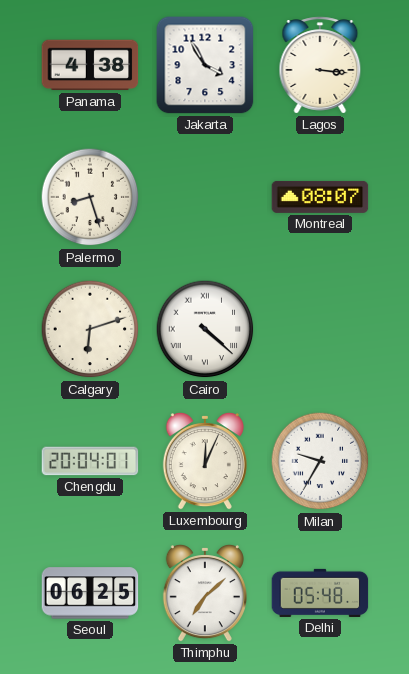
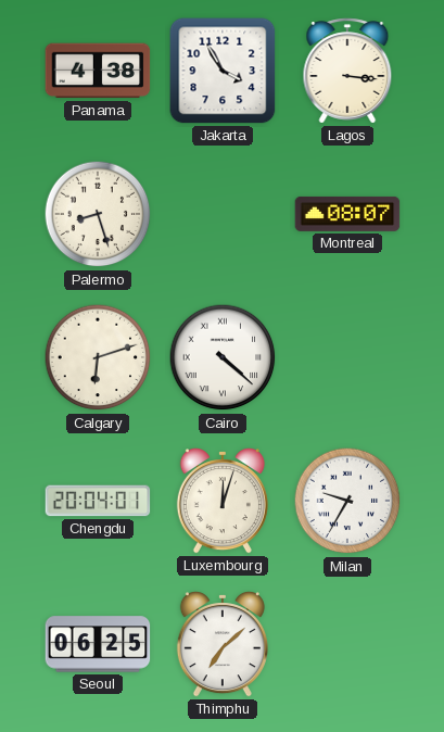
Luxembourg: 12:04 -> 12:03
Delhi: 05:48 -> none
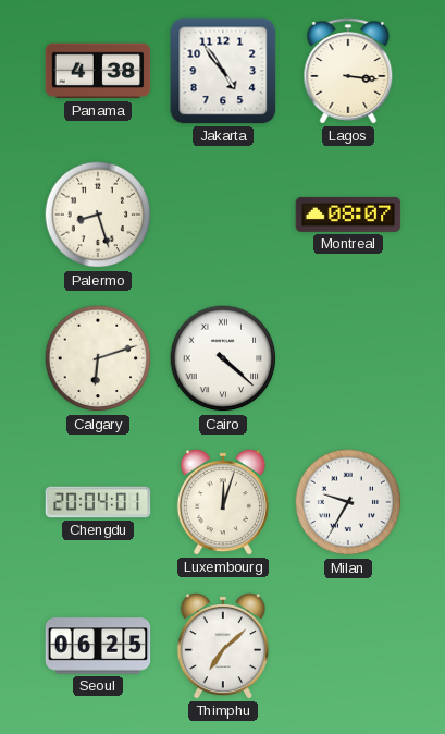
Jakarta: 3:55 -> 4:54
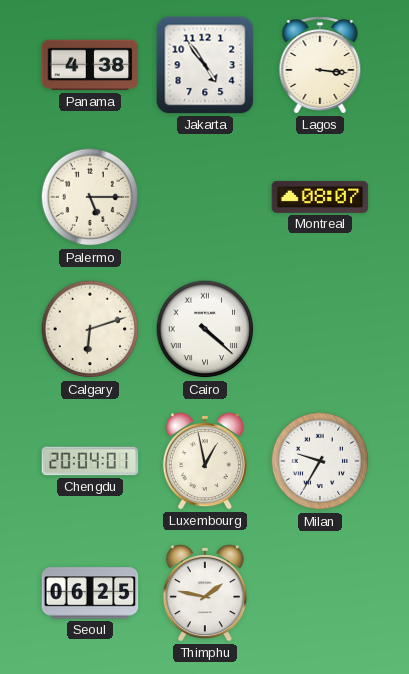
Palermo: 8:27 -> 5:15
Luxembourg: 12:03 -> 12:58
Thimphu: 7:08 -> 1:47
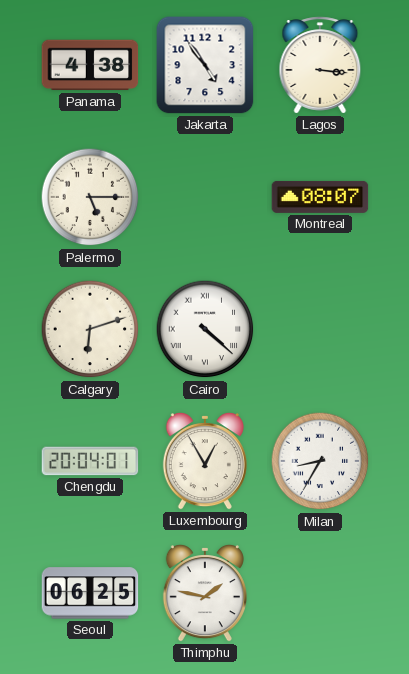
Luxembourg: 12:58 -> 12:55
Milan: 9:35 -> 8:35
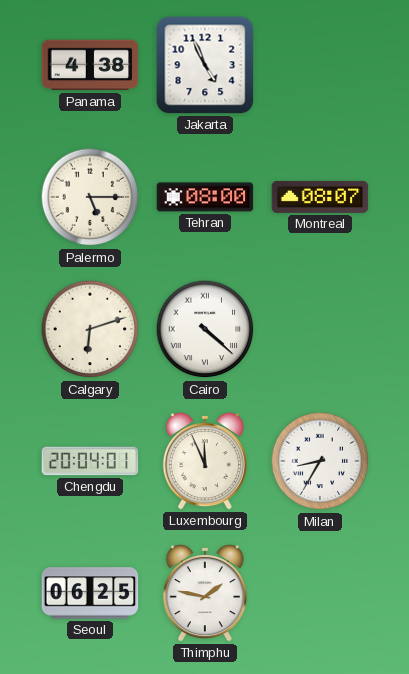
Jakarta: 4:54 -> 4:56
Lagos: 3:16 -> none
Tehran: none -> 08:00
Luxembourg: 12:55 -> 11:56
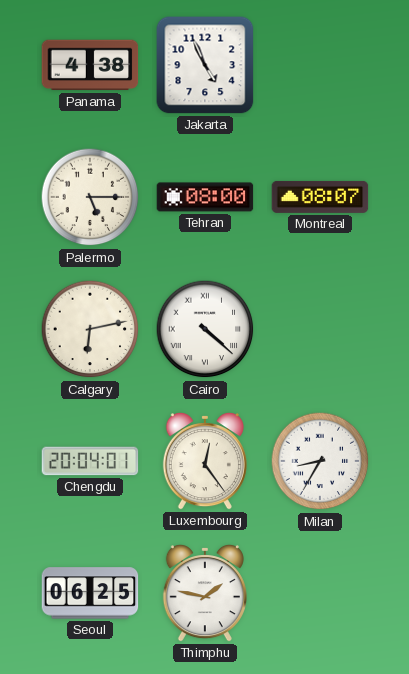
Calgary: 6:12 -> 6:13
Luxembourg: 11:56 -> 12:24
